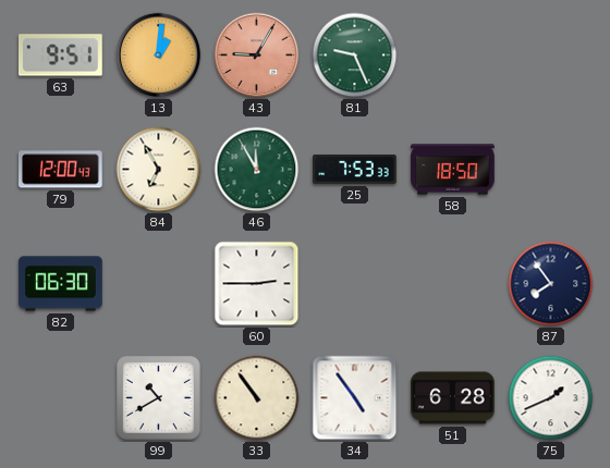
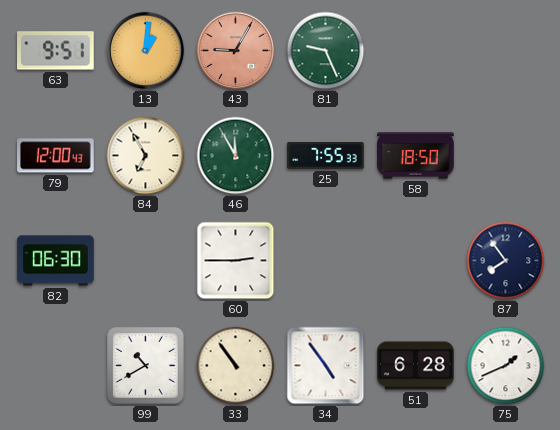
25: 7:53 -> 7:55
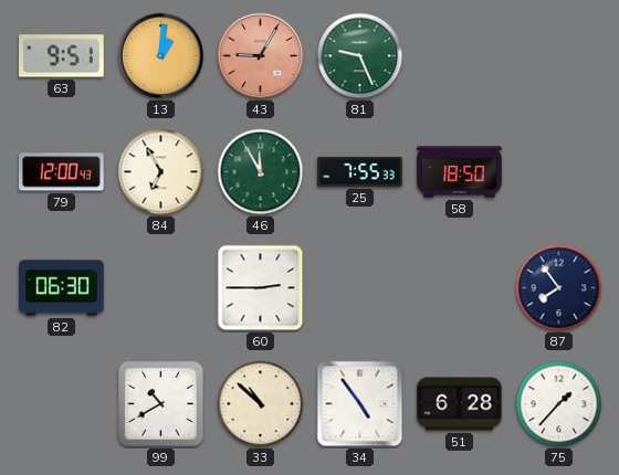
33: 10:54 -> 10:52
75: 1:41 -> 1:37
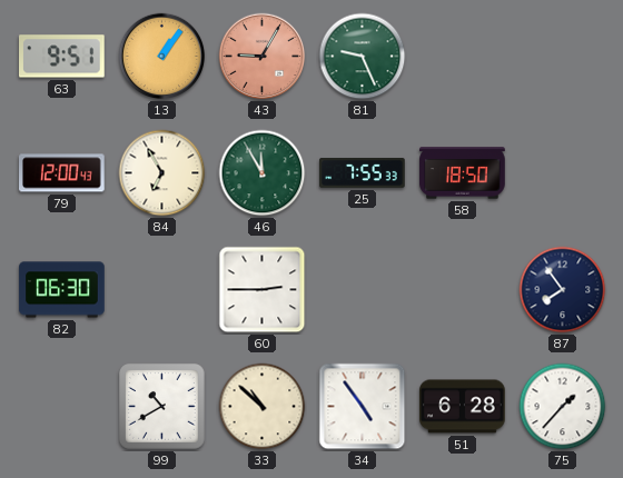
13: 1:01 -> 1:06
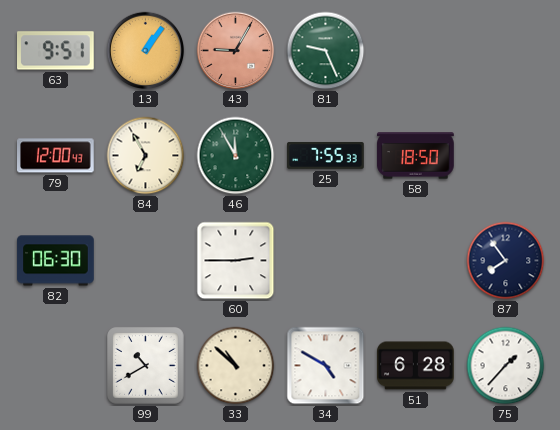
34: 4:54 -> 4:50
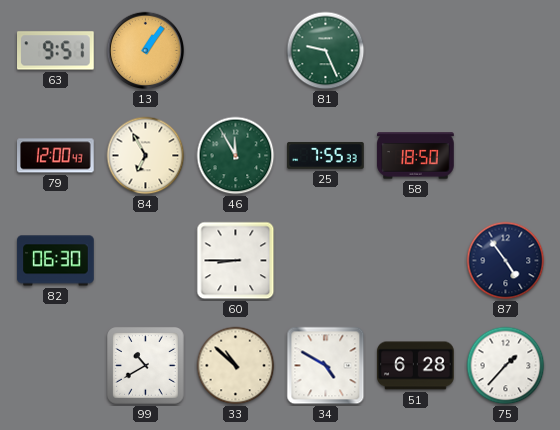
43: 9:05 -> none
60: 2:45 -> 8:45
87: 7:54 -> 4:54
